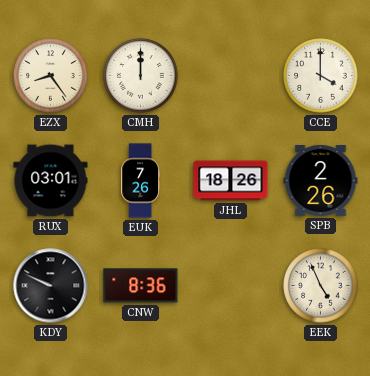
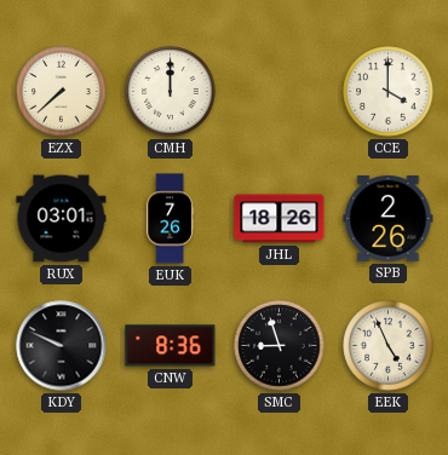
EZX: 8:24 -> 7:38
SMC: none -> 8:57
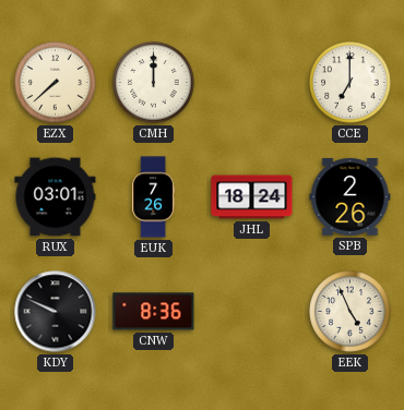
CCE: 4:00 -> 7:00
JHL: 18:26 -> 18:24
SMC: 8:57 -> none
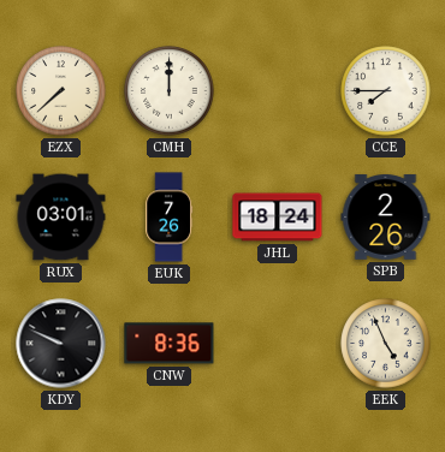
CCE: 7:00 -> 7:45
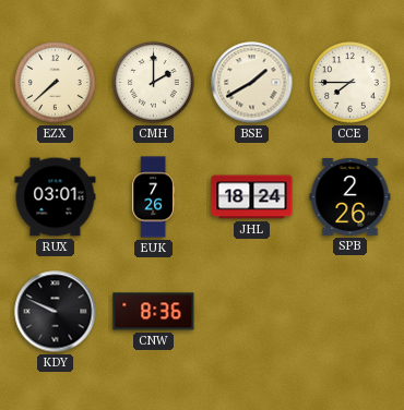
CMH: 12:00 -> 2:00
BSE: none -> 1:40
EEK: 4:56 -> none
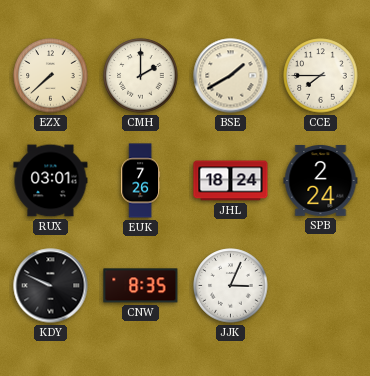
SPB: 2:26 -> 2:24
CNW: 8:36 -> 8:35
JJK: none -> 3:04
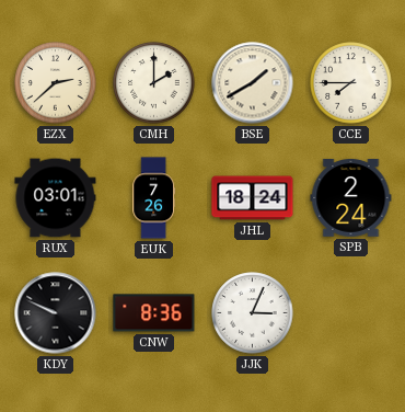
EZX: 7:38 -> 2:38
CNW: 8:35 -> 8:36
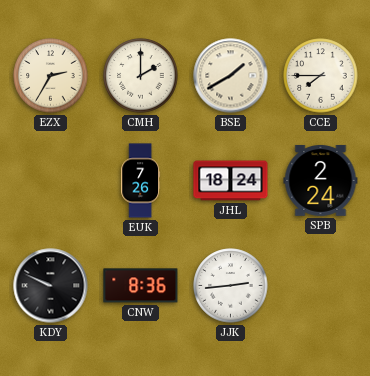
EZX: 2:38 -> 2:35
RUX: 03:01 -> none
JJK: 3:04 -> 2:44
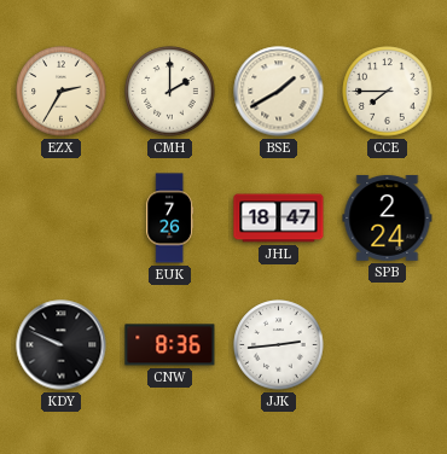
JHL: 18:24 -> 18:47
